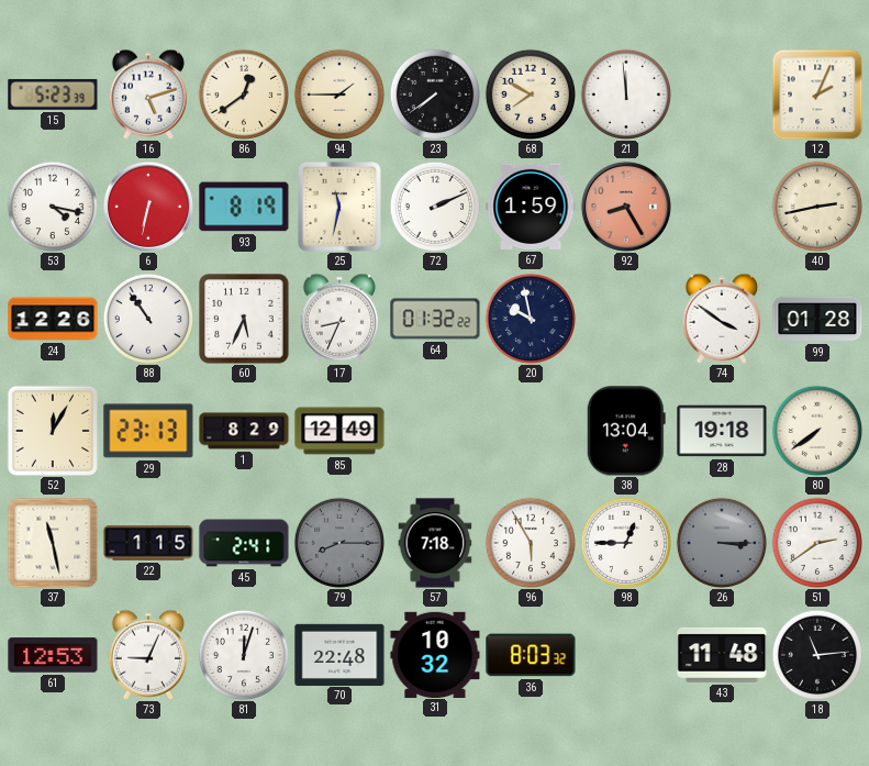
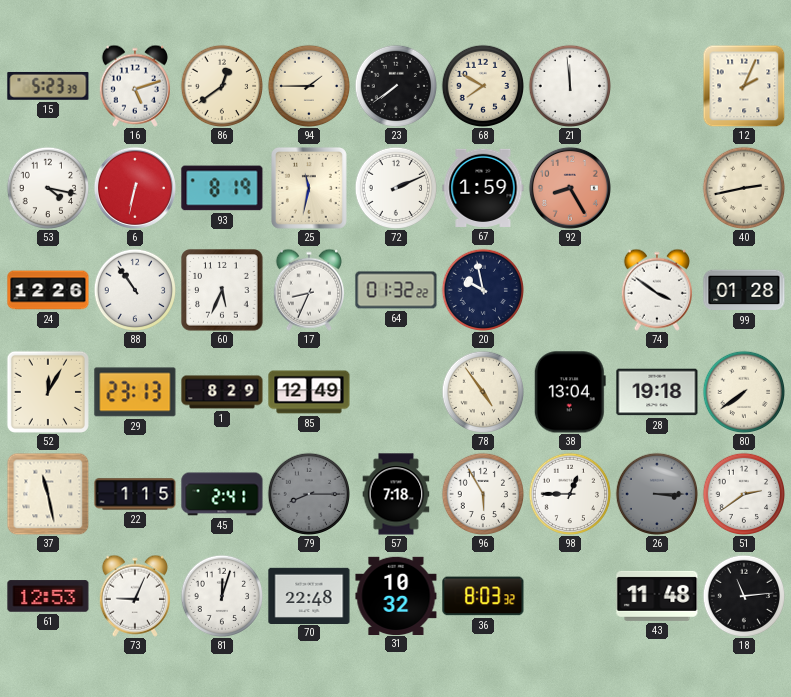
78: none -> 4:54
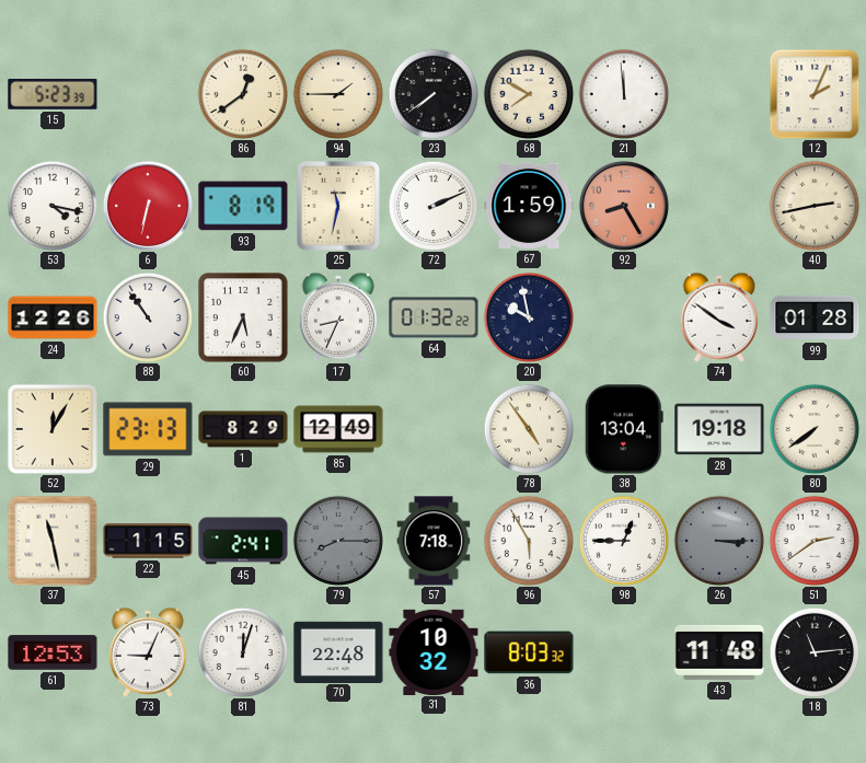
16: 5:12 -> none
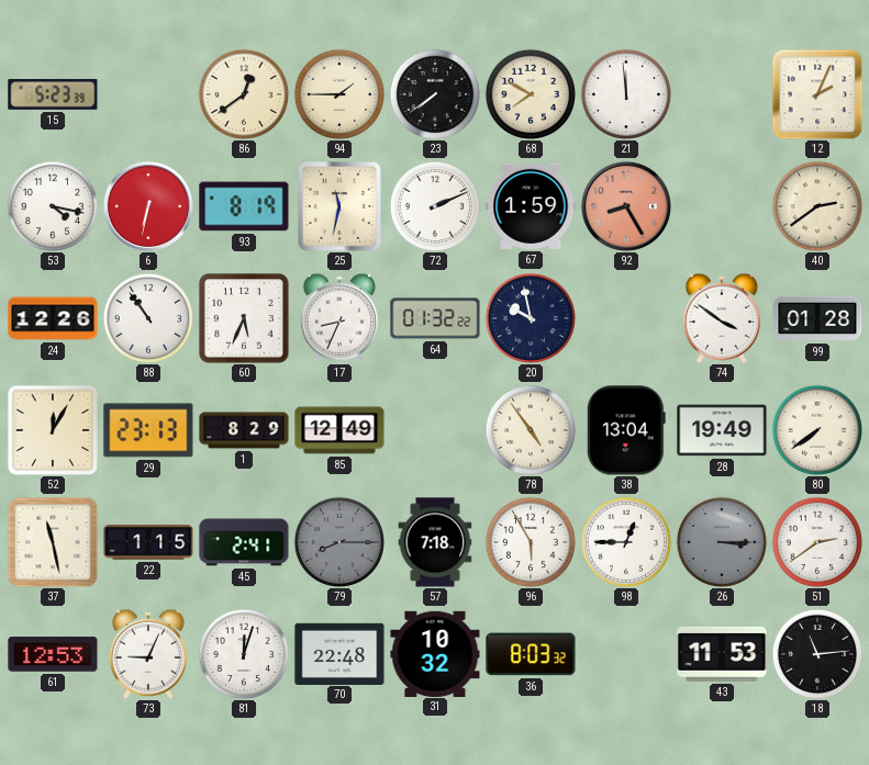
40: 2:43 -> 2:39
28: 19:18 -> 19:49
43: 11:48 -> 11:53
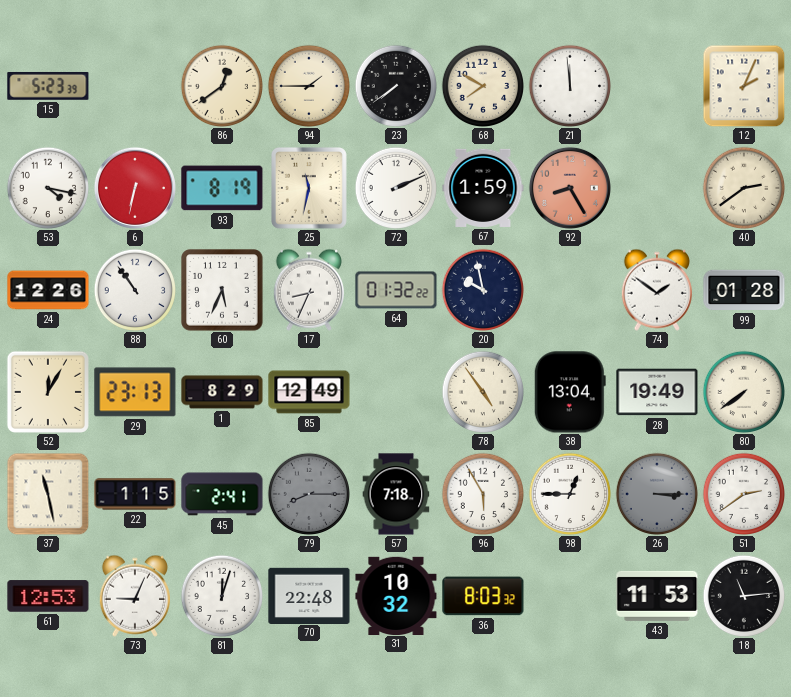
74: 3:51 -> 1:51
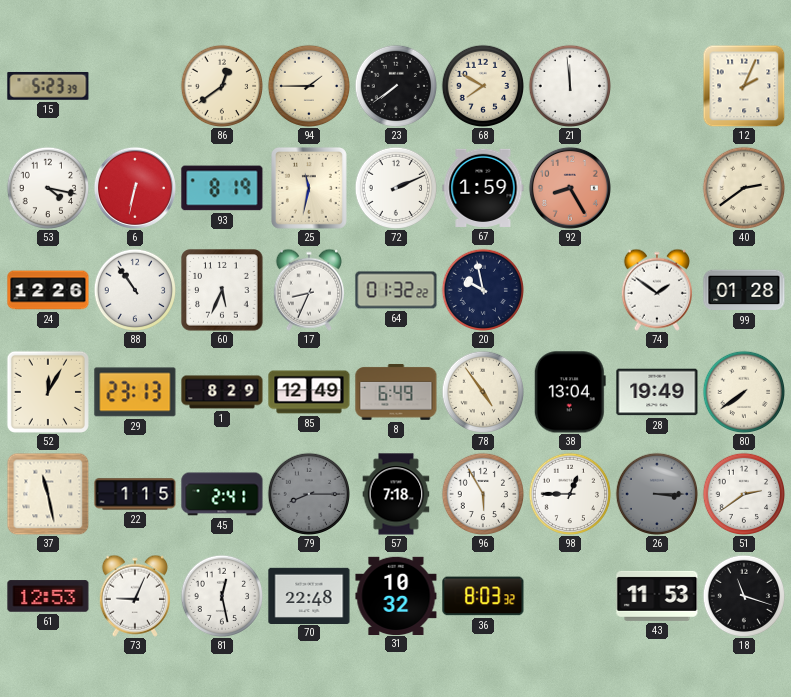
8: none -> 6:49
81: 12:03 -> 12:28
18: 11:14 -> 11:18
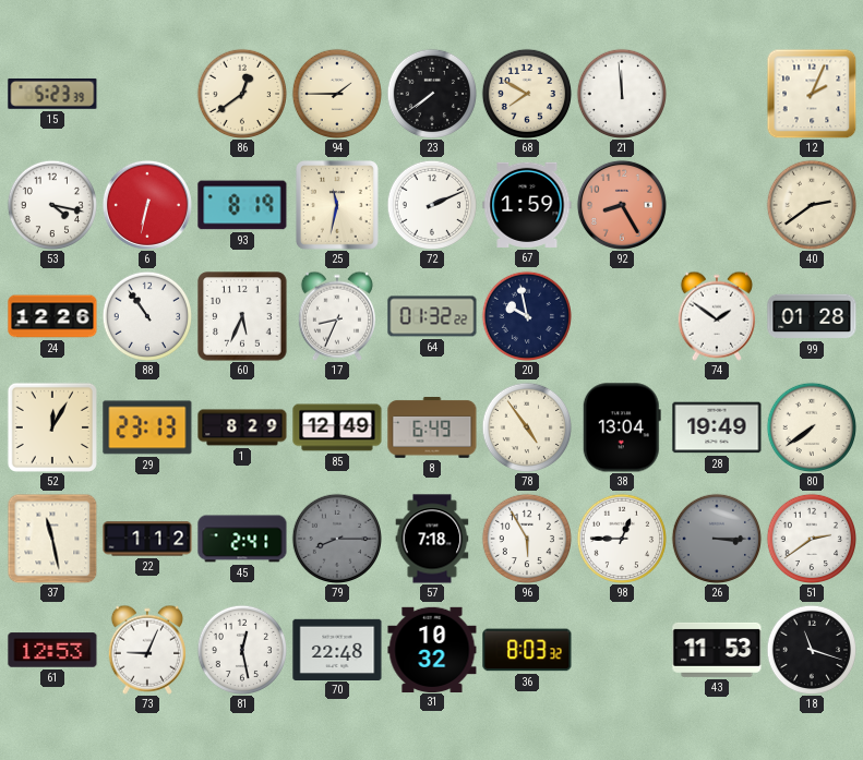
22: 1:15 -> 1:12
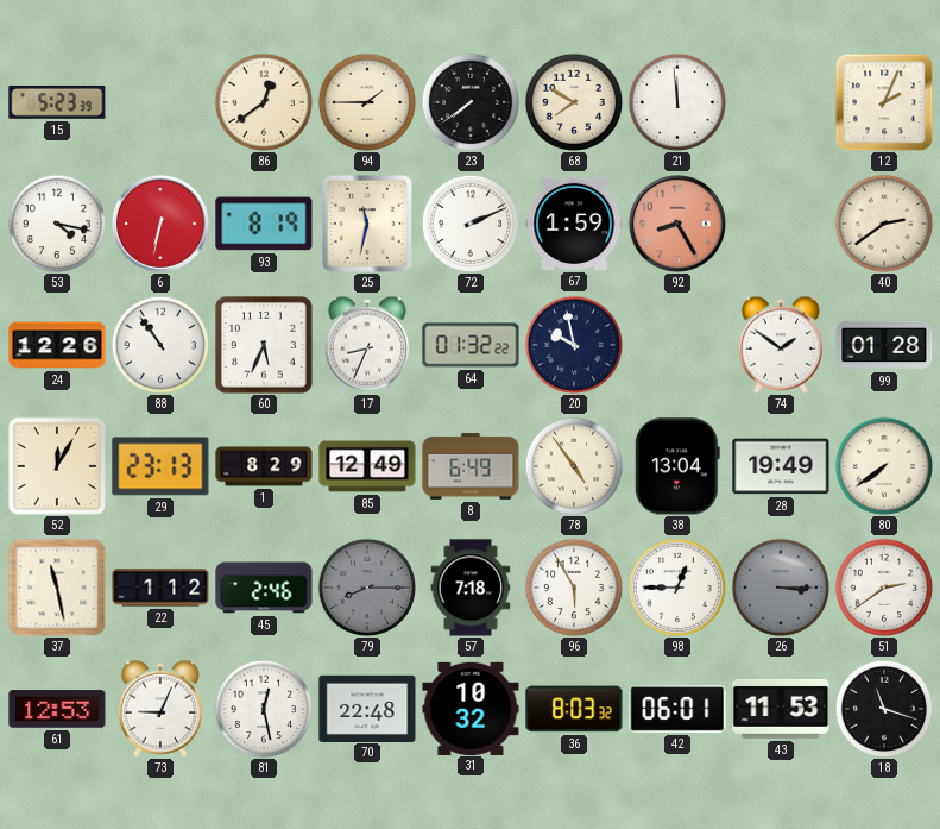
45: 2:41 -> 2:46
42: none -> 06:01
